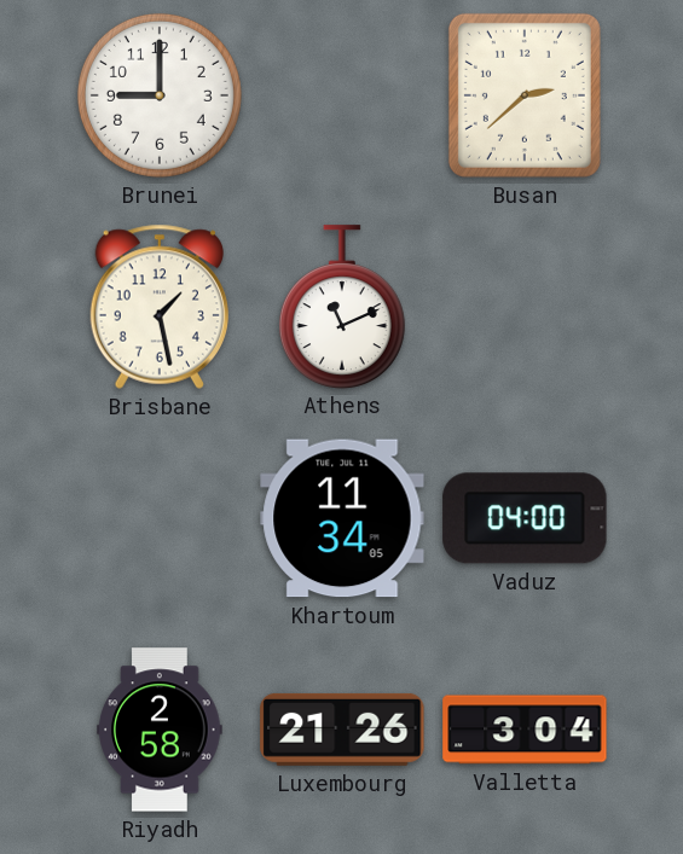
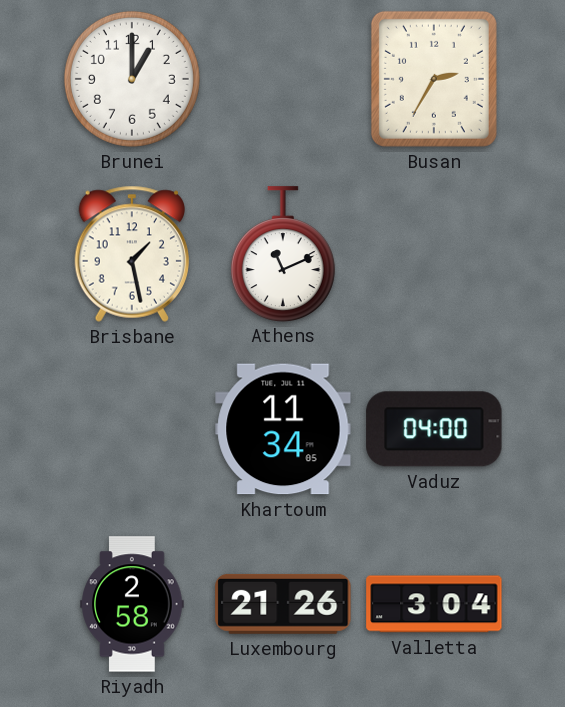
Brunei: 9:00 -> 1:00
Busan: 2:38 -> 2:35
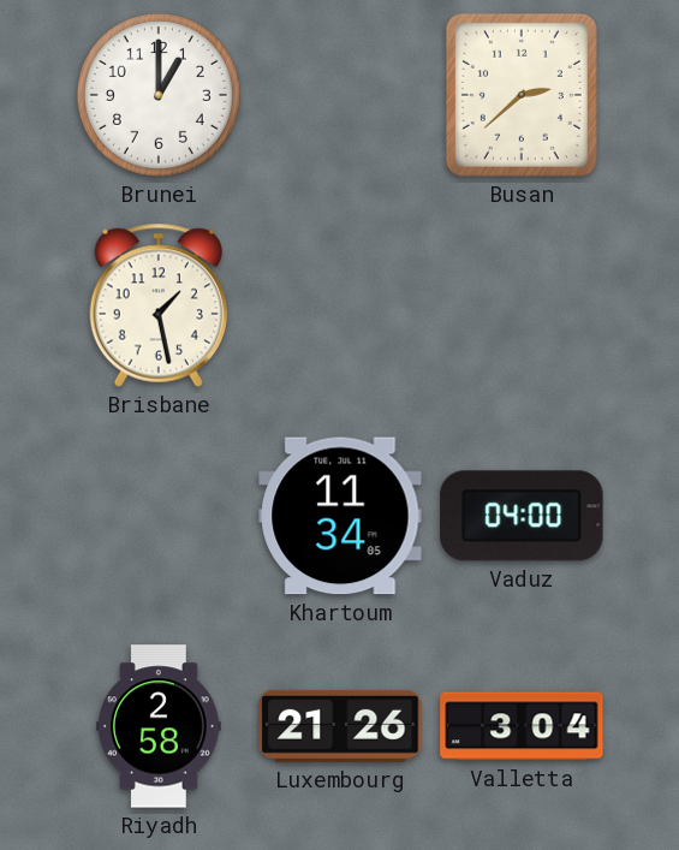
Busan: 2:35 -> 2:38
Athens: 11:11 -> none
